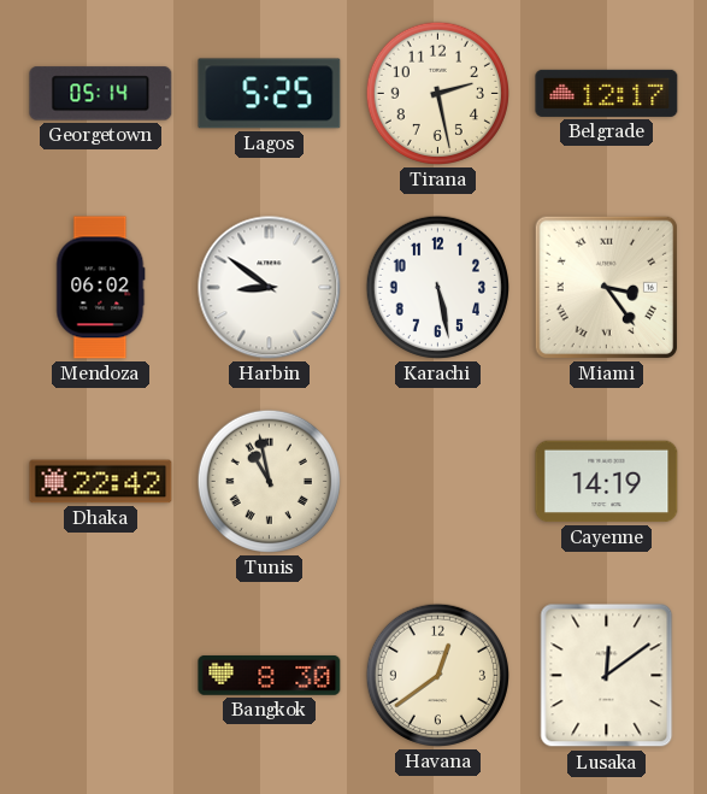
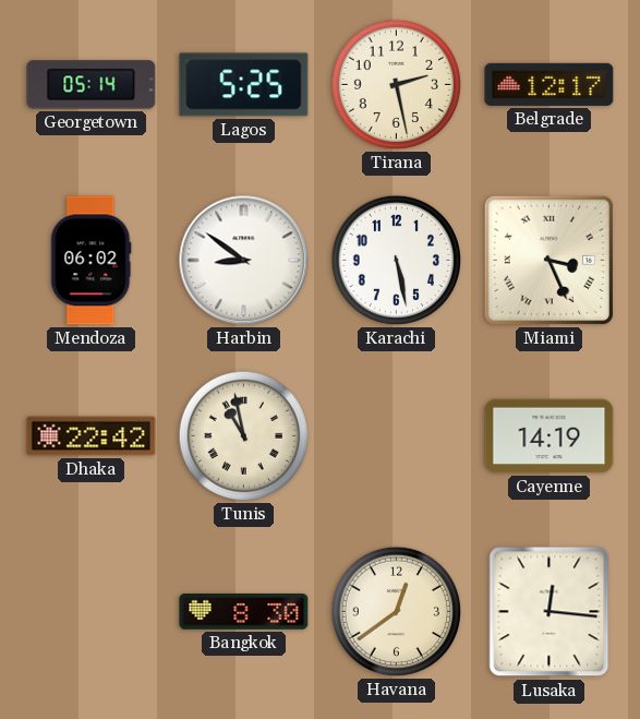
Miami: 3:24 -> 3:26
Lusaka: 12:09 -> 12:16
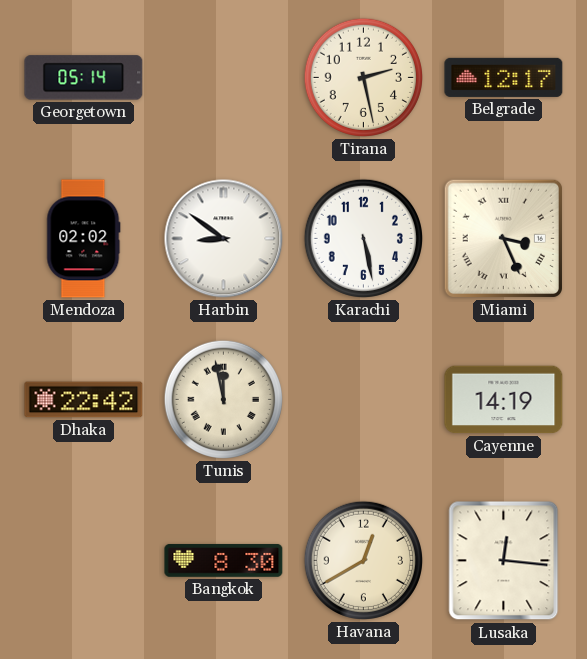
Lagos: 5:25 -> none
Mendoza: 06:02 -> 02:02
Tunis: 10:58 -> 11:58
Havana: 12:39 -> 12:40
